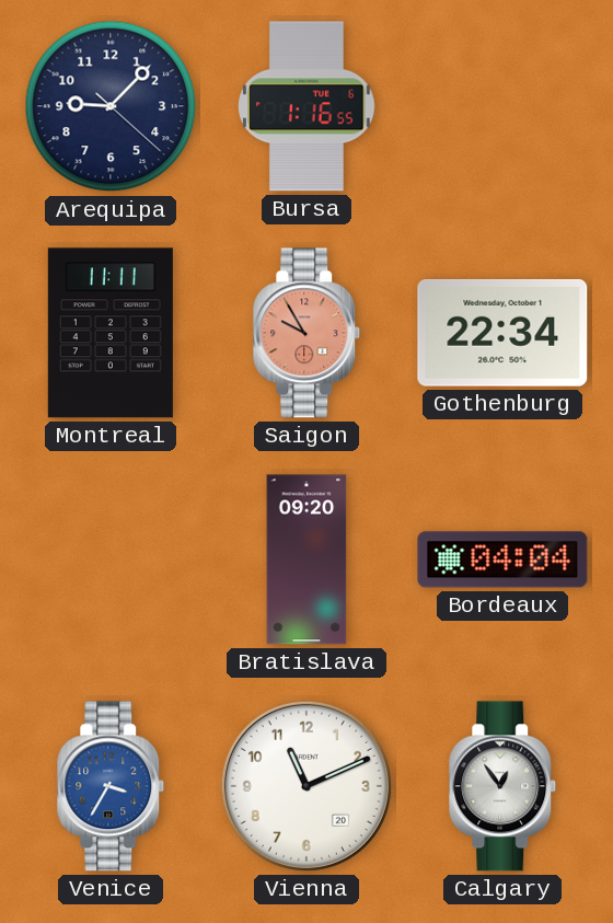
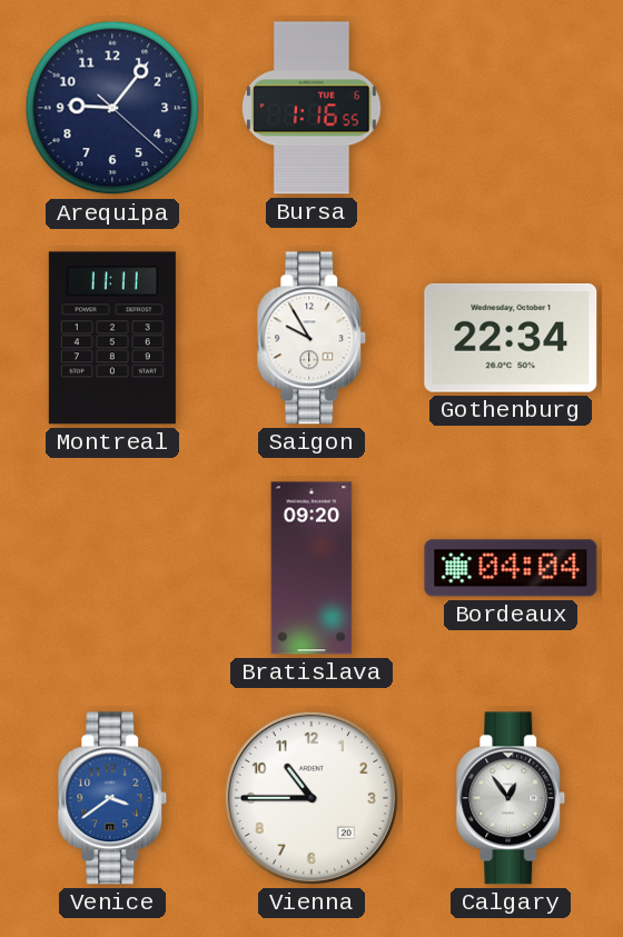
Arequipa: 9:07 -> 9:06
Saigon dial: salmon -> white
Venice: 3:35 -> 3:39
Vienna: 11:11 -> 10:45
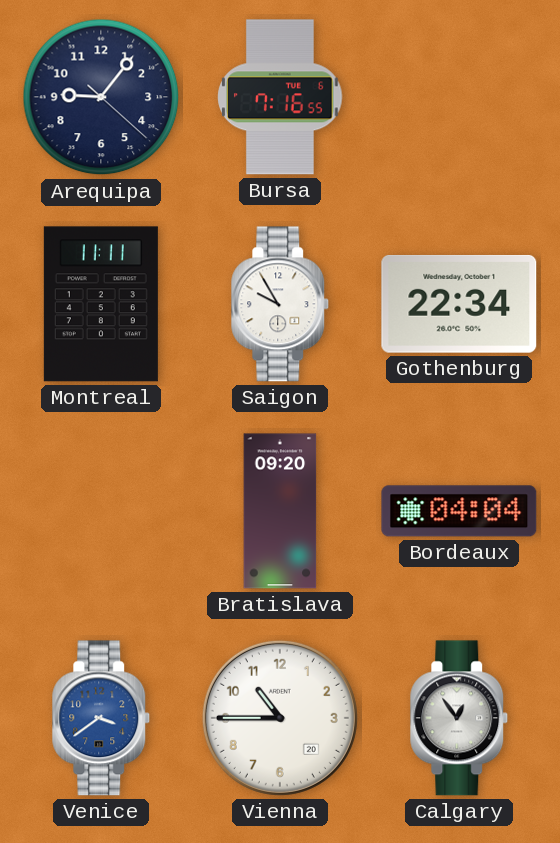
Bursa: 1:16 -> 7:16
